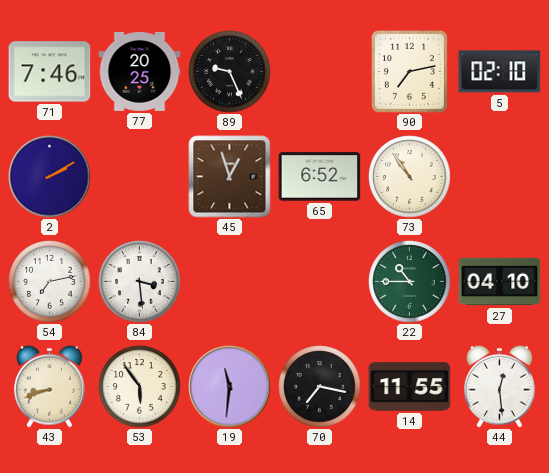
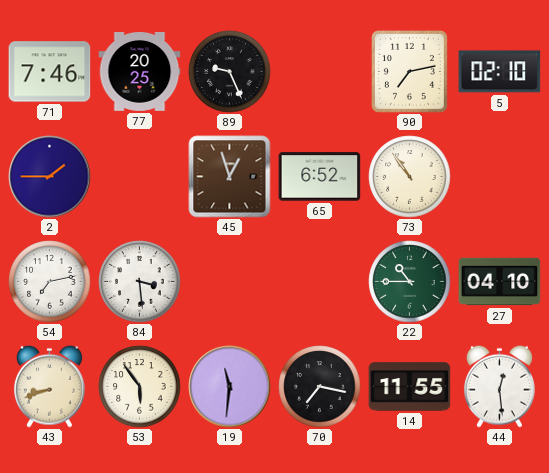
2: 2:10 -> 1:45
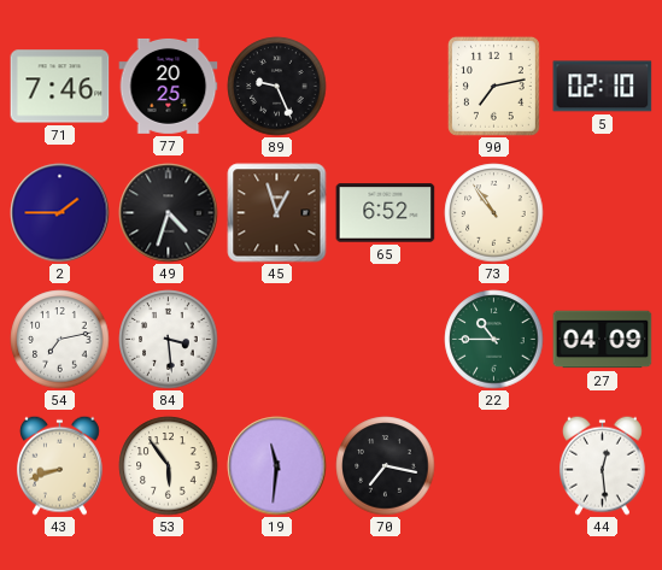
49: none -> 4:33
27: 04:10 -> 04:09
14: 11:55 -> none
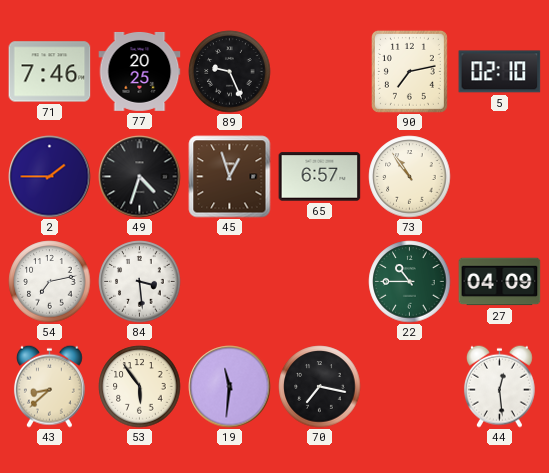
65: 6:52 -> 6:57
43: 8:42 -> 8:38
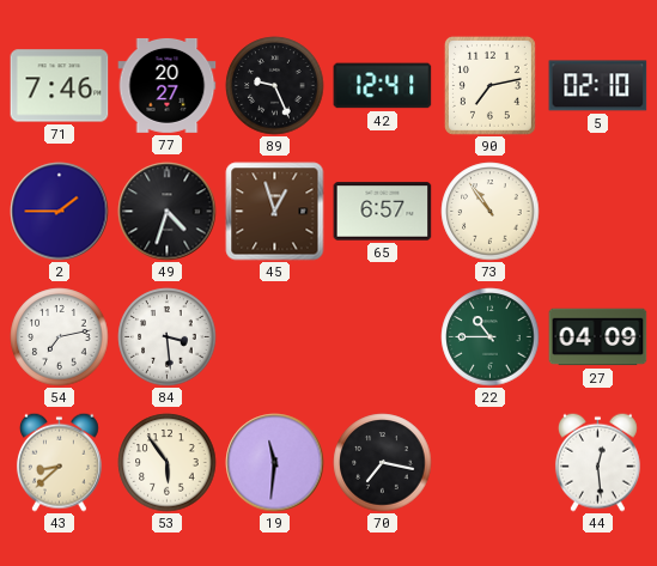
77: 20:25 -> 20:27
42: none -> 12:41
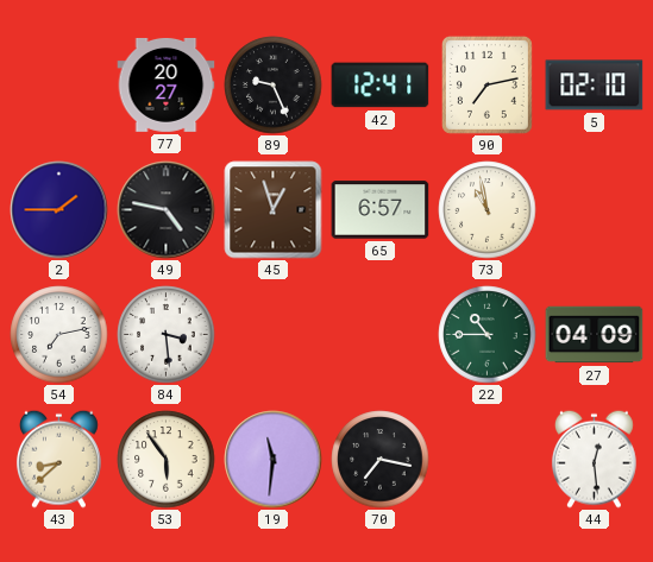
71: 7:46 -> none
49: 4:33 -> 4:47
73: 10:54 -> 10:58
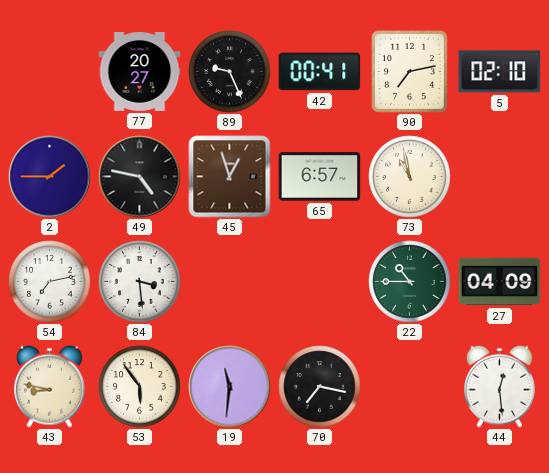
42: 12:41 -> 00:41
43: 8:38 -> 8:47
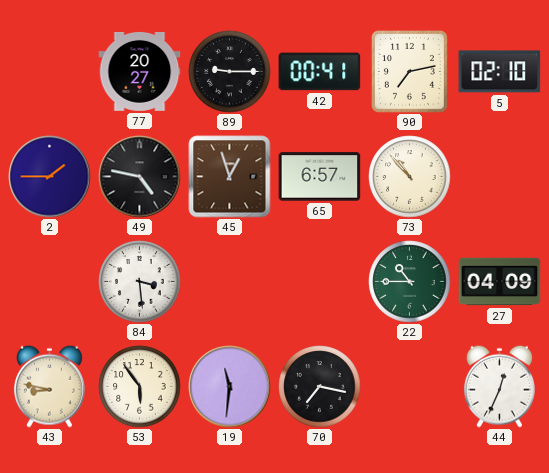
89: 9:26 -> 9:15
73: 10:58 -> 10:53
54: 7:13 -> none
44: 12:29 -> 12:34
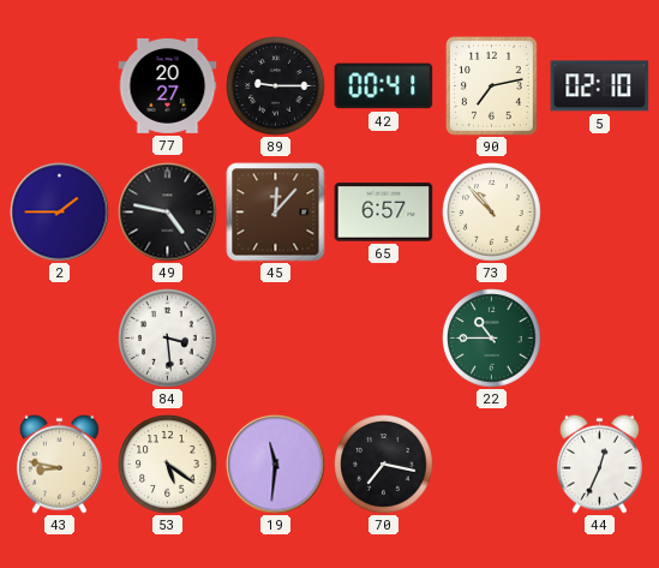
45: 12:57 -> 12:07
27: 04:09 -> none
53: 5:54 -> 5:21
